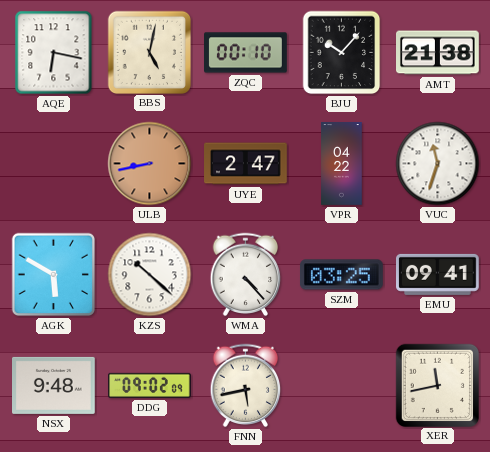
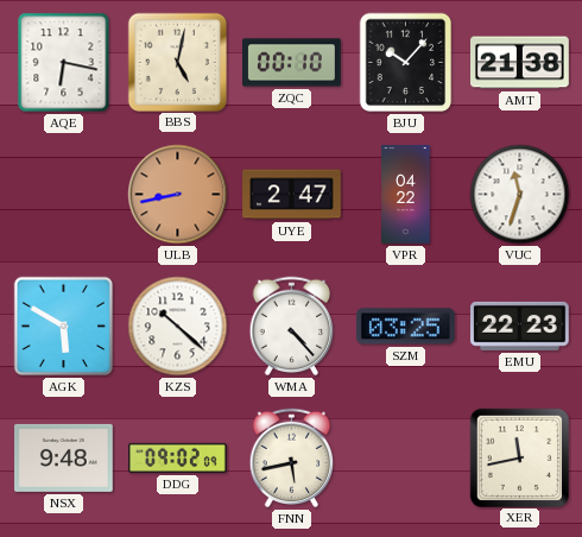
EMU: 09:41 -> 22:23
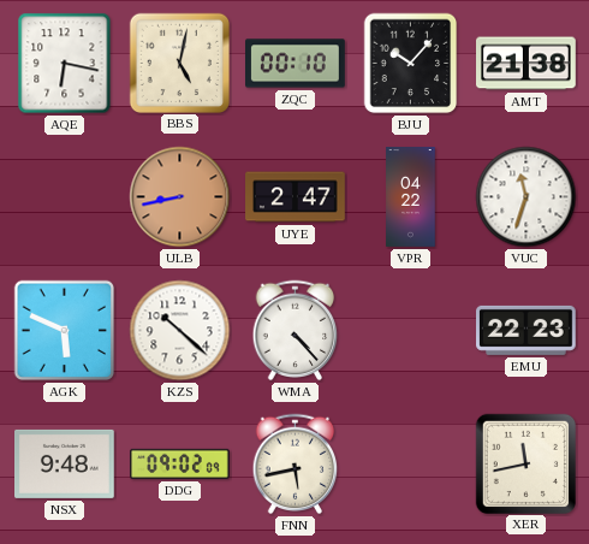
AGK: 5:50 -> 5:49
SZM: 03:25 -> none
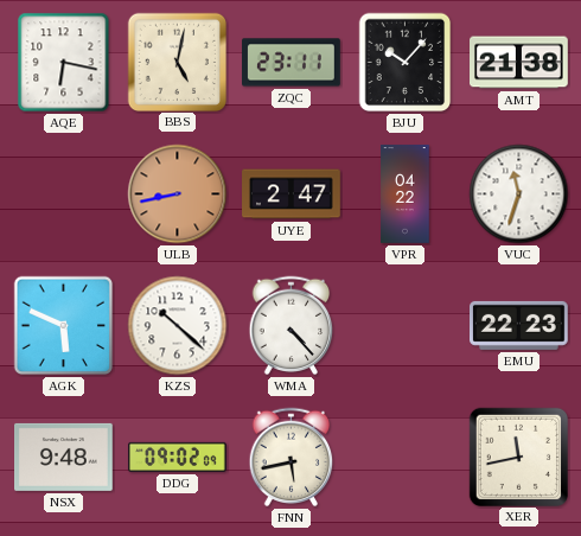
ZQC: 00:10 -> 23:11
